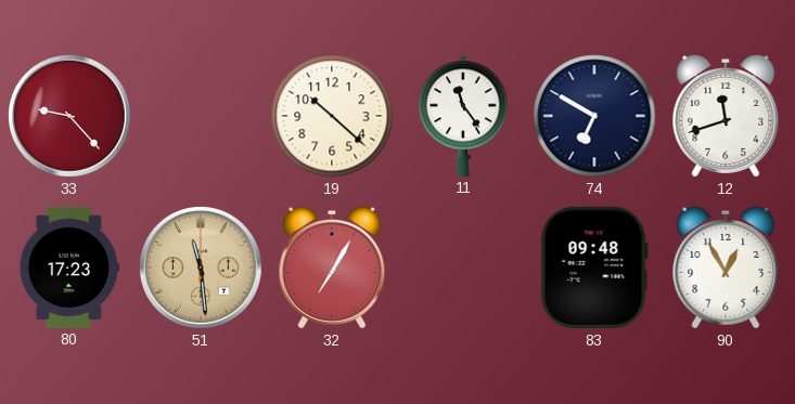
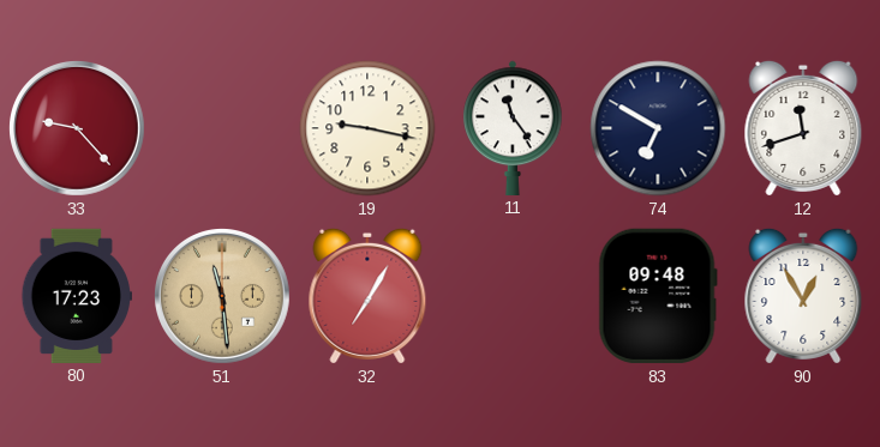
19: 10:22 -> 9:17
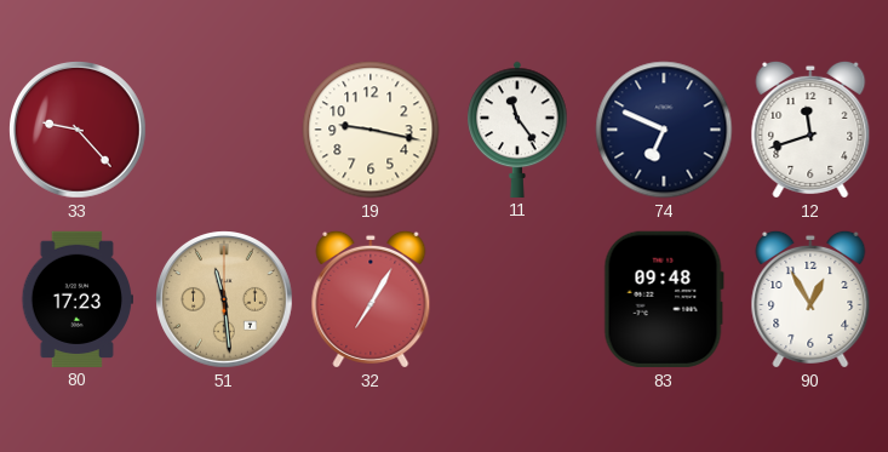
74: 6:50 -> 6:49
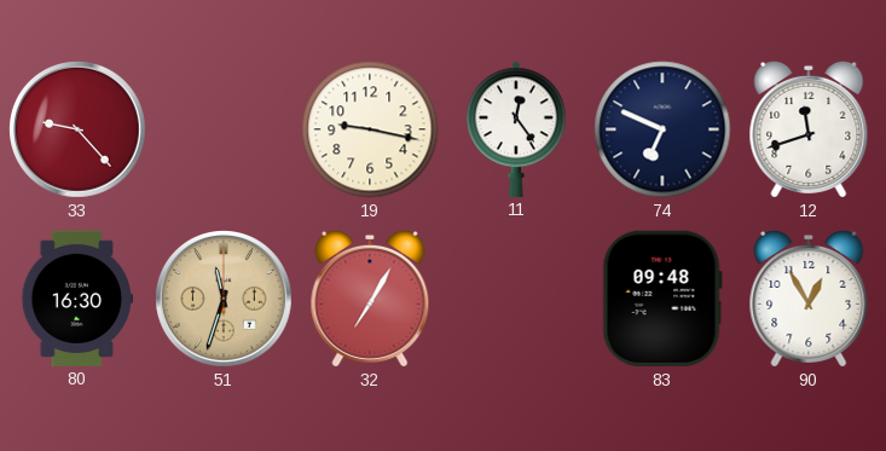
11: 11:24 -> 12:24
80: 17:23 -> 16:30
51: 11:29 -> 11:33
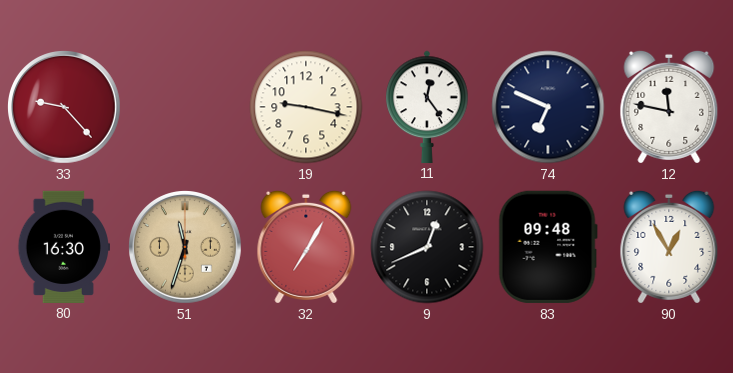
12: 11:42 -> 11:47
9: none -> 12:41
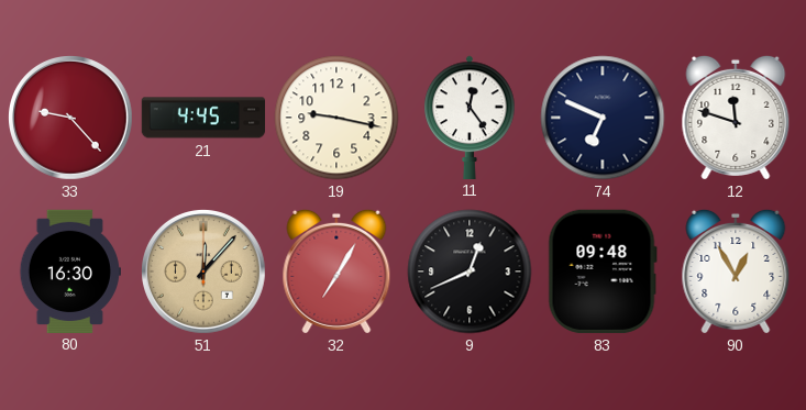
21: none -> 4:45
12: 11:47 -> 11:48
51: 11:33 -> 12:07
